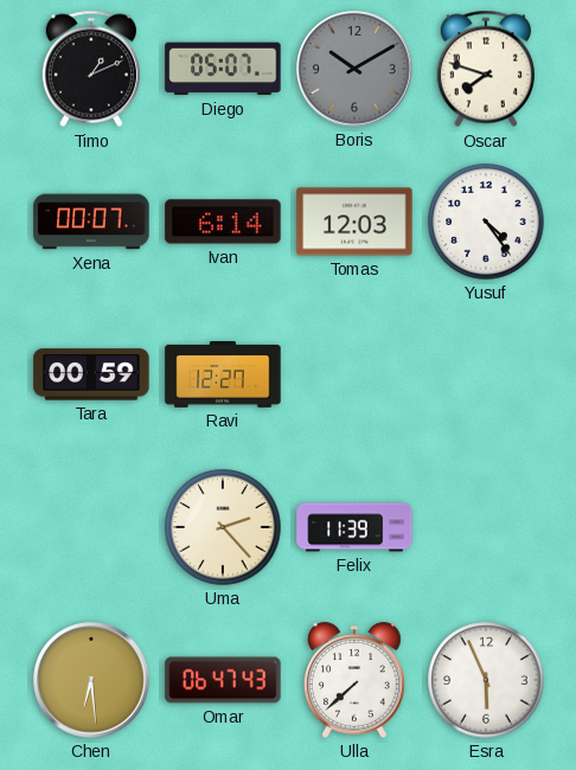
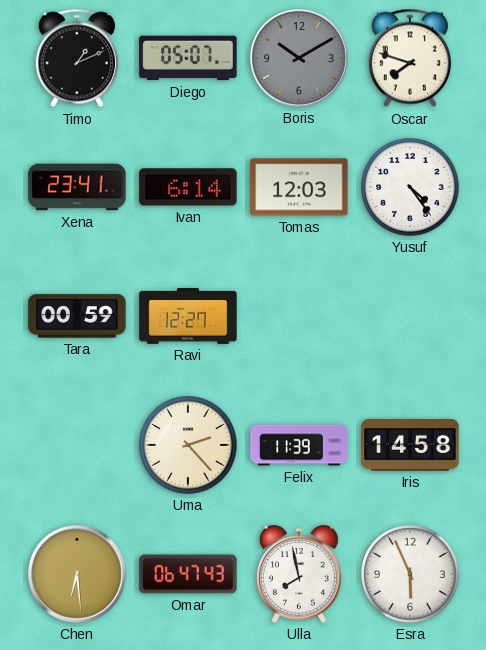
Xena: 00:07 -> 23:41
Iris: none -> 14:58
Ulla: 7:38 -> 7:58
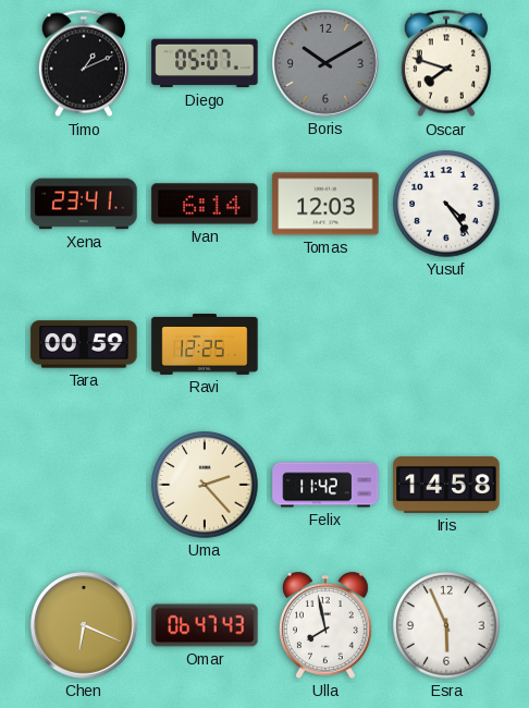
Ravi: 12:27 -> 12:25
Felix: 11:39 -> 11:42
Chen: 6:29 -> 6:19
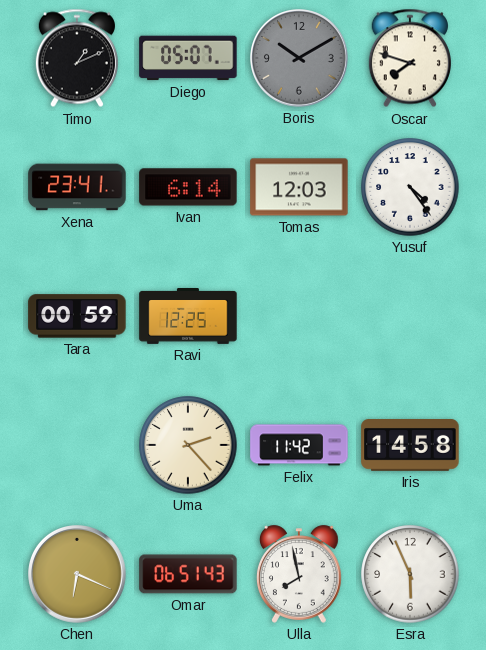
Omar: 06:47 -> 06:51
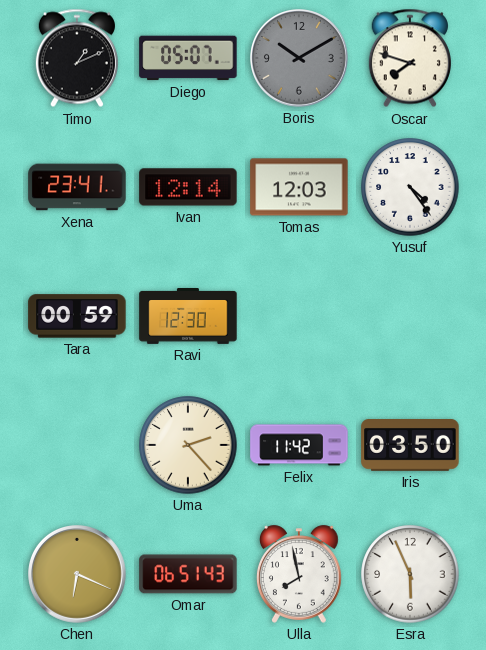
Ivan: 6:14 -> 12:14
Ravi: 12:25 -> 12:30
Iris: 14:58 -> 03:50
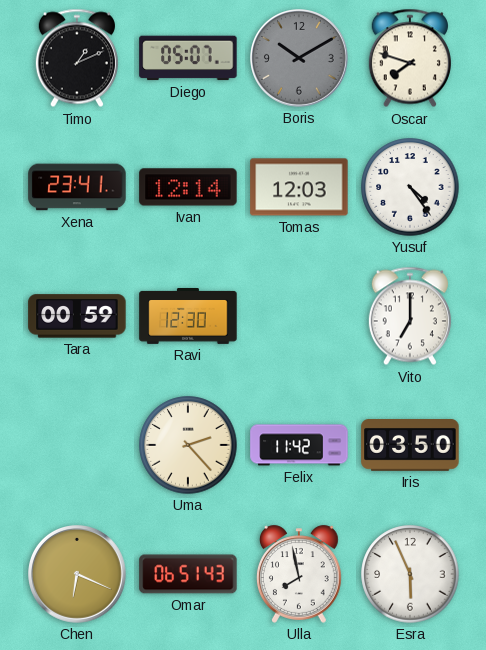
Vito: none -> 7:00
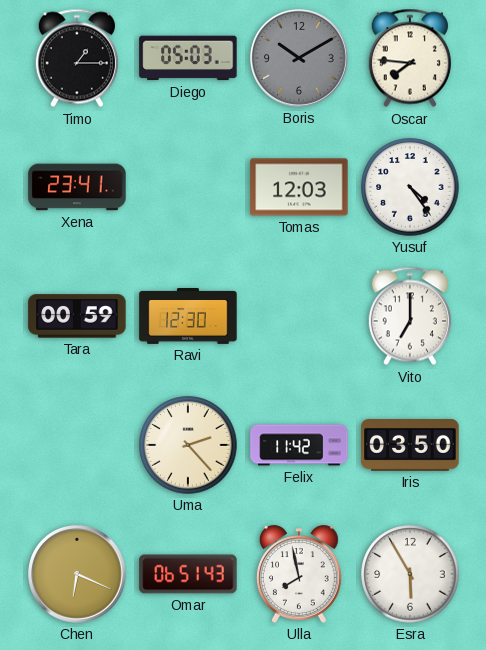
Timo: 1:11 -> 1:15
Diego: 05:07 -> 05:03
Oscar: 7:48 -> 7:46
Ivan: 12:14 -> none
Esra: 5:56 -> 5:55
